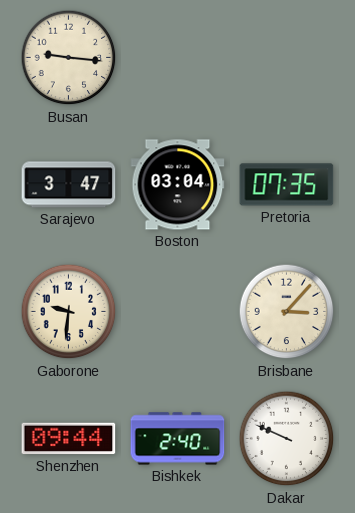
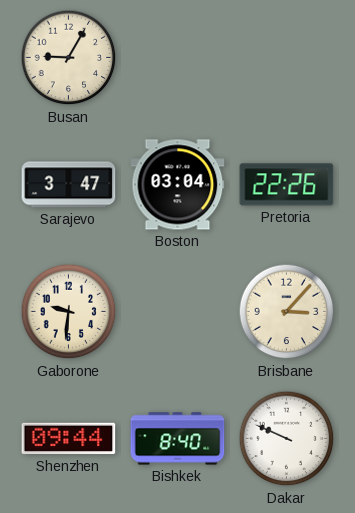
Busan: 9:16 -> 9:05
Pretoria: 07:35 -> 22:26
Bishkek: 2:40 -> 8:40
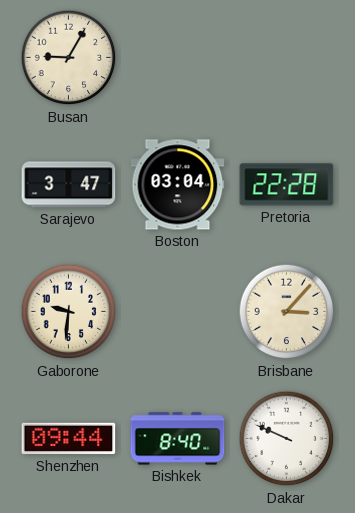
Pretoria: 22:26 -> 22:28
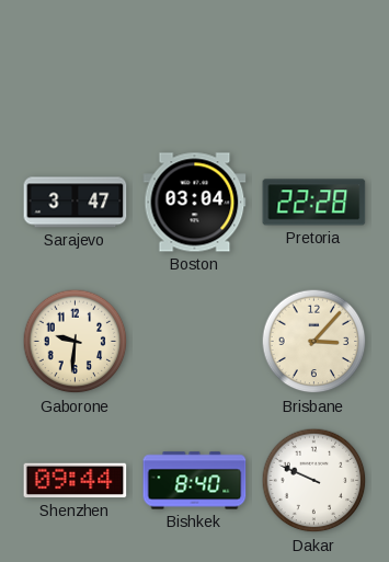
Busan: 9:05 -> none
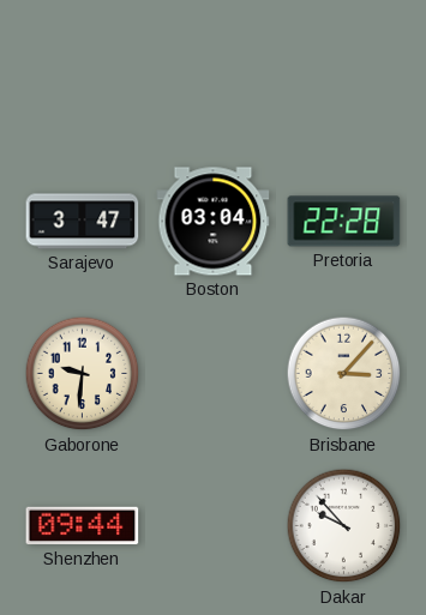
Bishkek: 8:40 -> none
Dakar: 9:49 -> 9:53
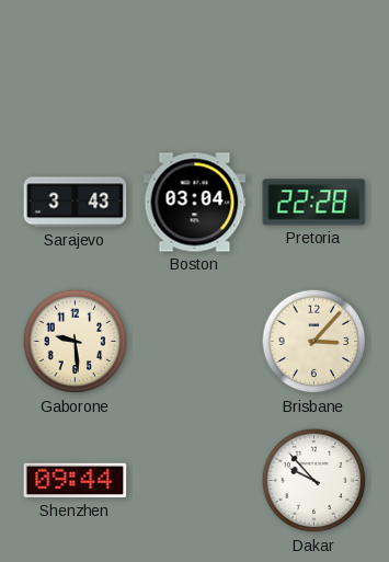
Sarajevo: 3:47 -> 3:43
Gaborone: 9:31 -> 9:29
